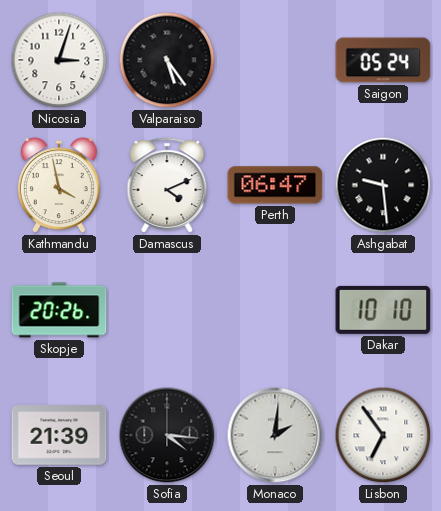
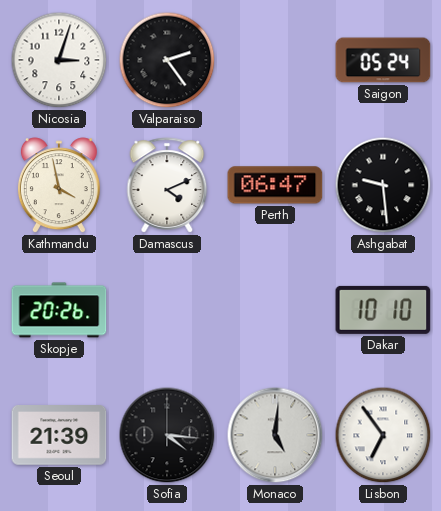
Valparaiso: 5:24 -> 2:24
Monaco: 2:01 -> 5:01
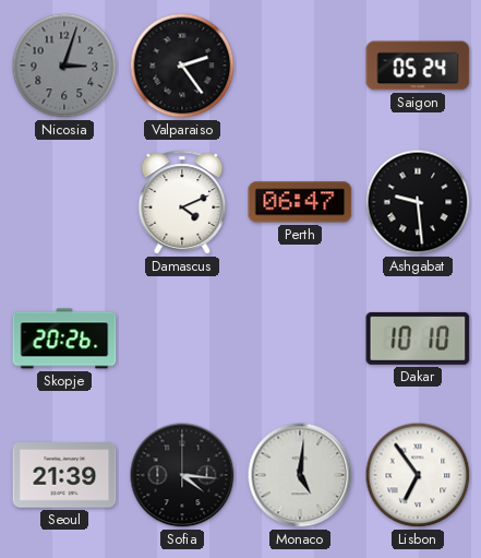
Nicosia dial: white -> grey
Kathmandu: 3:58 -> none
